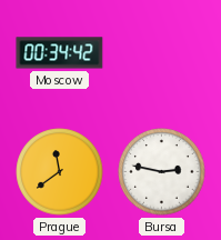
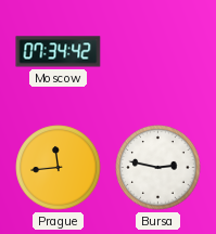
Moscow: 00:34 -> 07:34
Prague: 11:39 -> 11:44
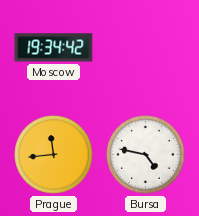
Moscow: 07:34 -> 19:34
Bursa: 2:47 -> 4:47
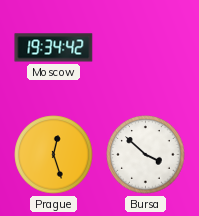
Prague: 11:44 -> 12:27
Bursa: 4:47 -> 3:52
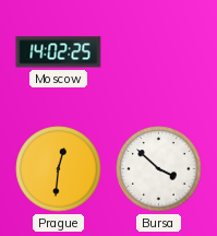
Moscow: 19:34 -> 14:02
Prague: 12:27 -> 12:31
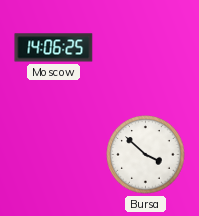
Moscow: 14:02 -> 14:06
Prague: 12:31 -> none
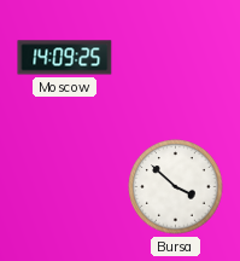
Moscow: 14:06 -> 14:09
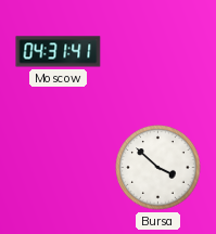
Moscow: 14:09 -> 04:31
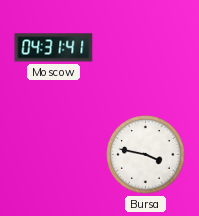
Bursa: 3:52 -> 3:47
